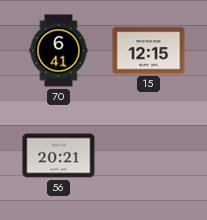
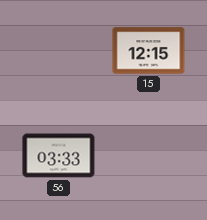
70: 6:41 -> none
56: 20:21 -> 03:33
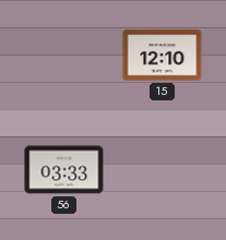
15: 12:15 -> 12:10
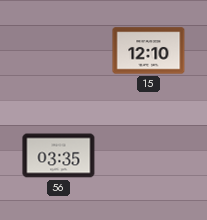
56: 03:33 -> 03:35
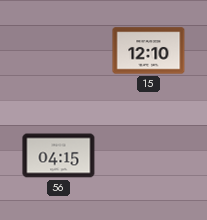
56: 03:35 -> 04:15
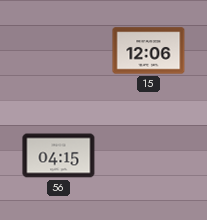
15: 12:10 -> 12:06
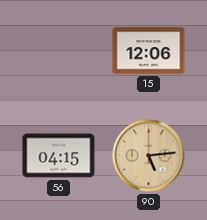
90: none -> 5:14
